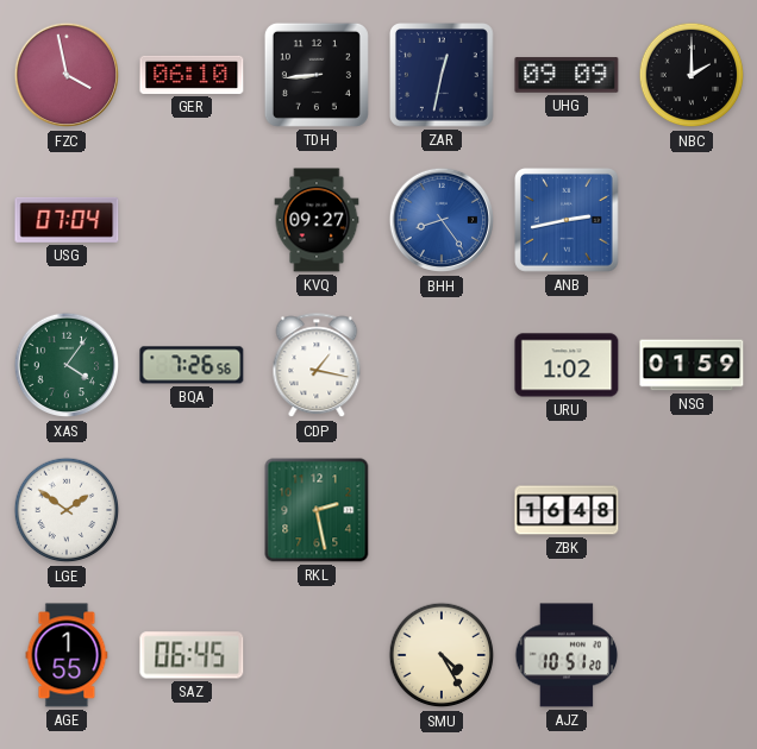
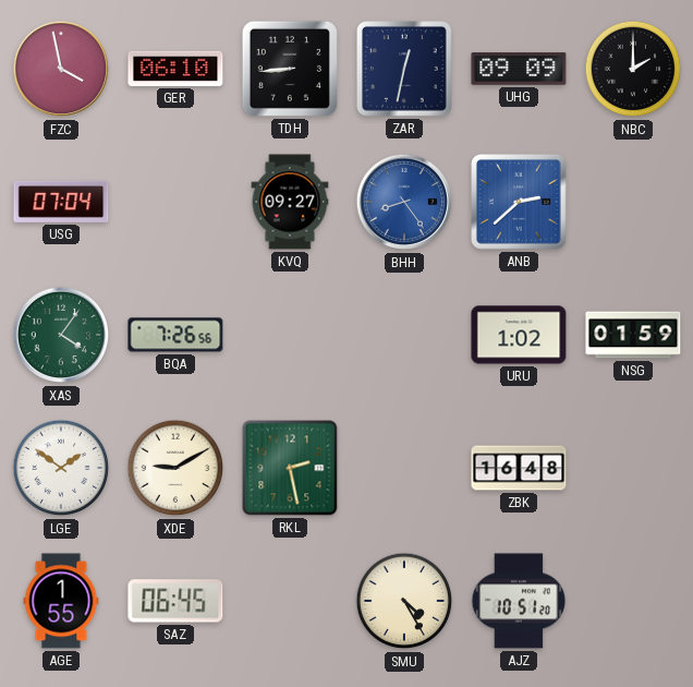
ANB: 2:43 -> 2:38
CDP: 1:17 -> none
XDE: none -> 9:10
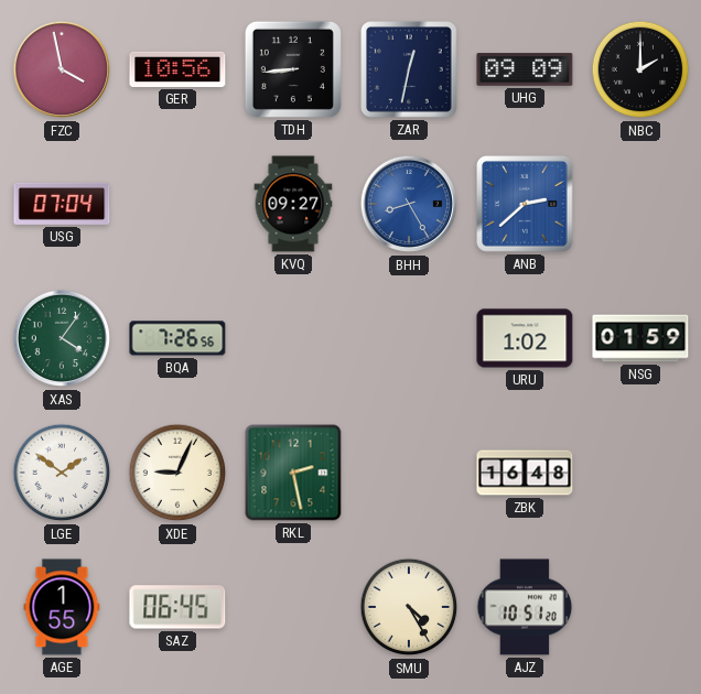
GER: 06:10 -> 10:56
BHH: 8:24 -> 8:25
XDE: 9:10 -> 9:04
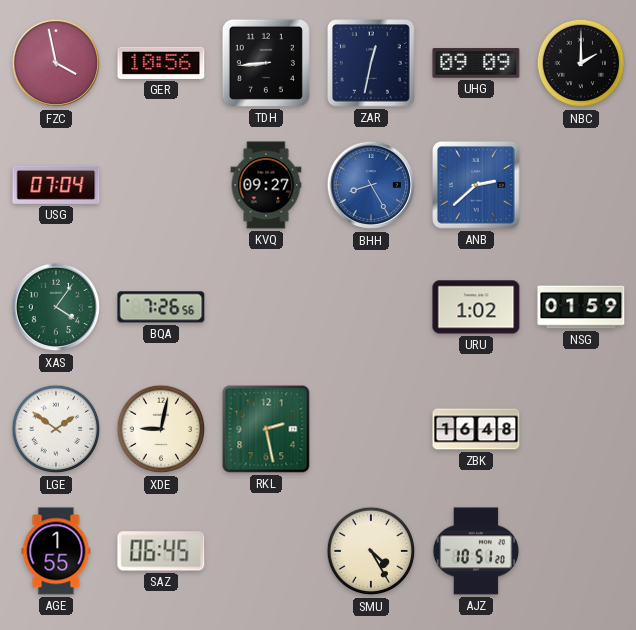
XDE: 9:04 -> 9:02
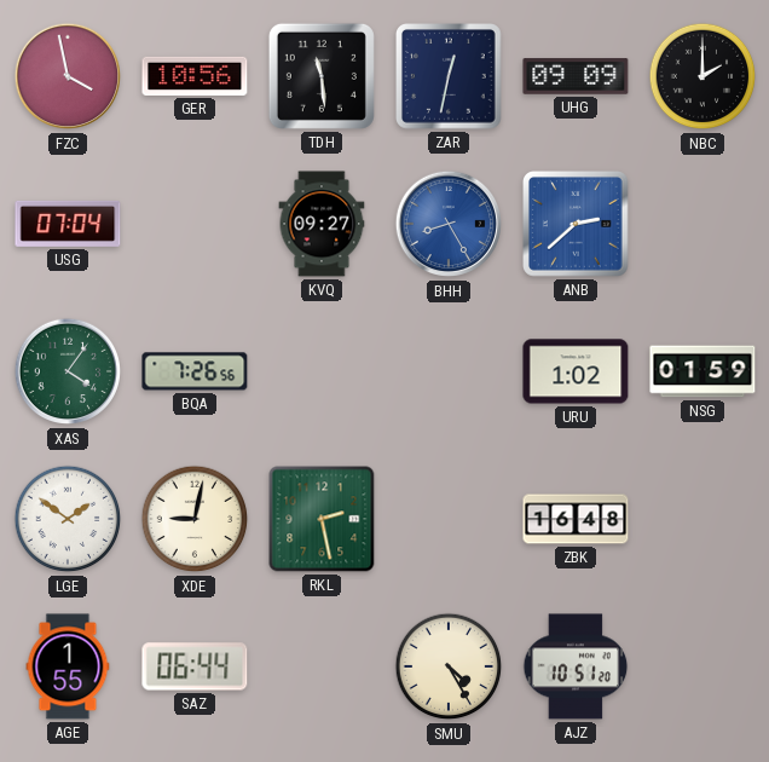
TDH: 8:44 -> 11:29
SAZ: 06:45 -> 06:44
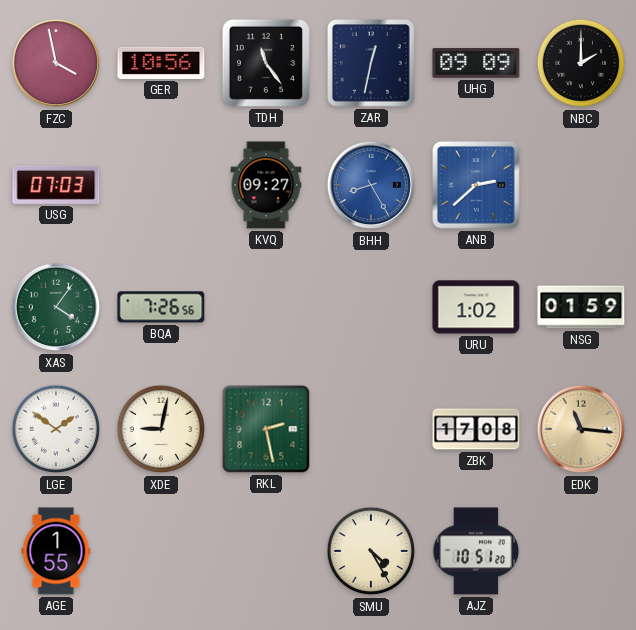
TDH: 11:29 -> 11:24
USG: 07:04 -> 07:03
ZBK: 16:48 -> 17:08
EDK: none -> 11:16
SAZ: 06:44 -> none
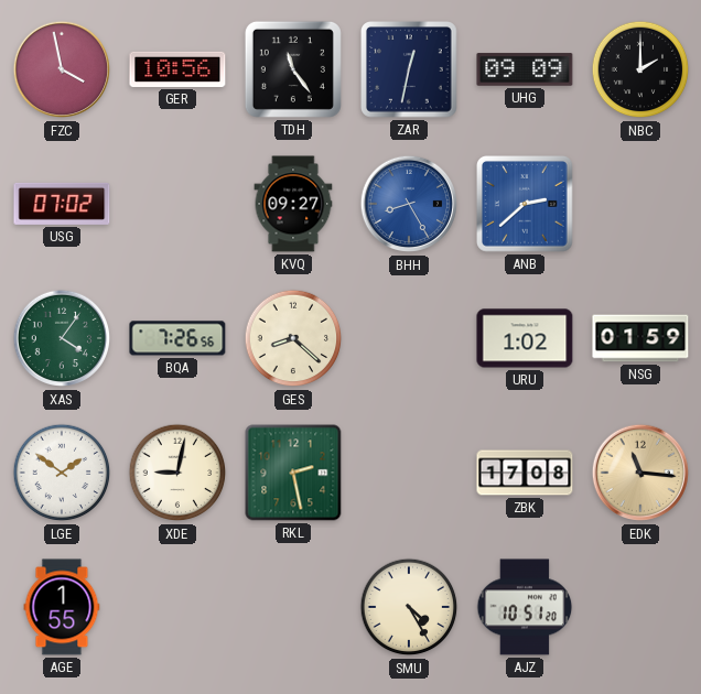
USG: 07:03 -> 07:02
GES: none -> 8:22
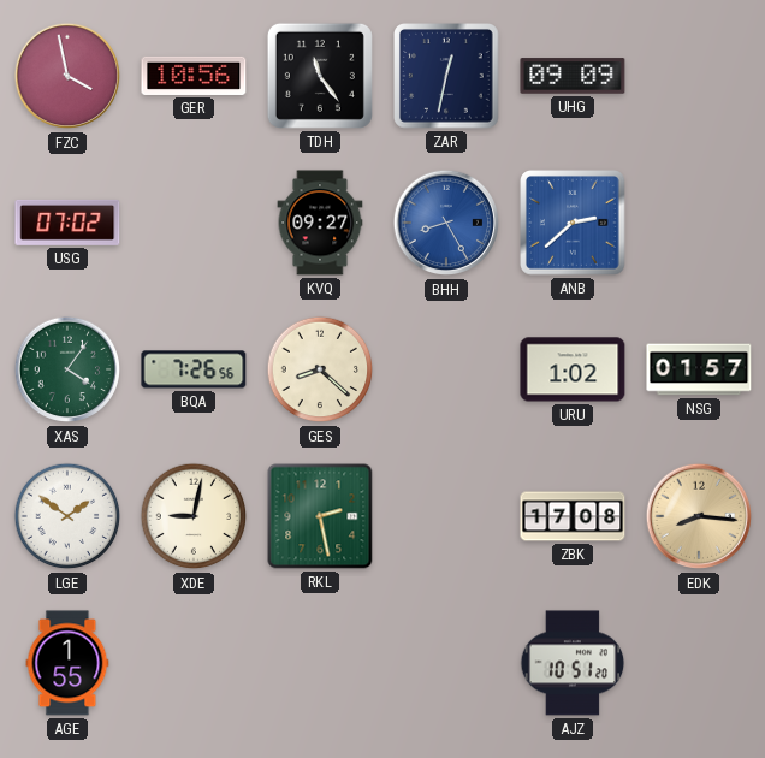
NBC: 2:00 -> none
NSG: 01:59 -> 01:57
EDK: 11:16 -> 8:16
SMU: 4:25 -> none
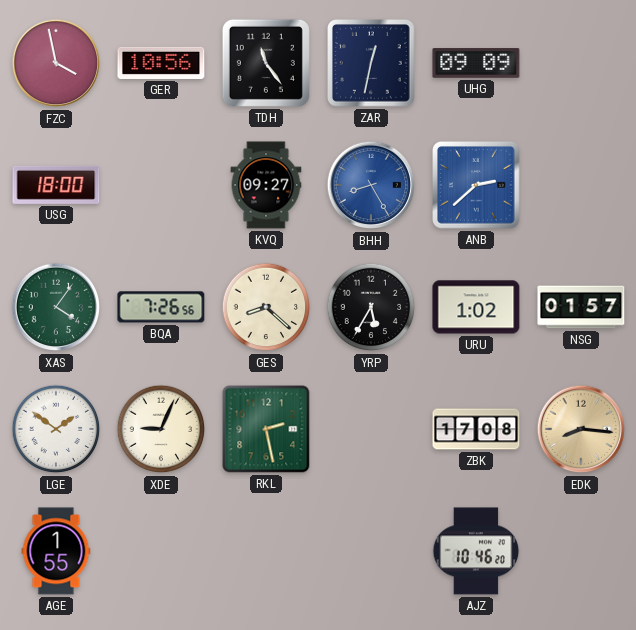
USG: 07:02 -> 18:00
YRP: none -> 5:35
XDE: 9:02 -> 9:04
AJZ: 10:51 -> 10:46
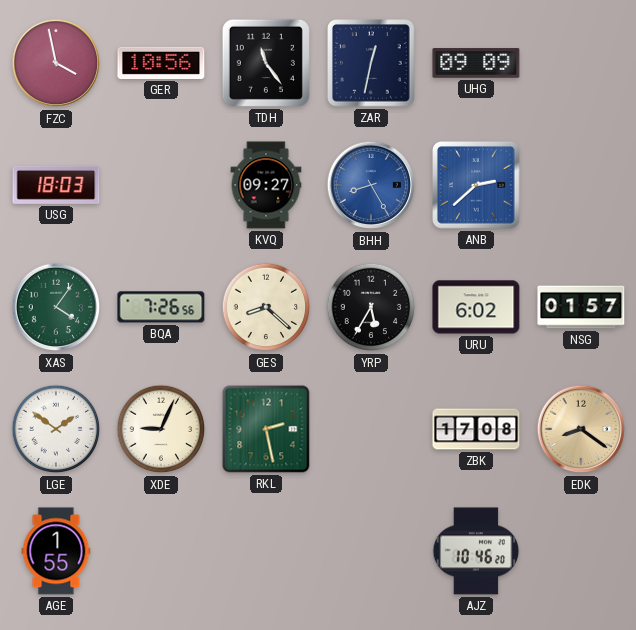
USG: 18:00 -> 18:03
URU: 1:02 -> 6:02
EDK: 8:16 -> 8:21
